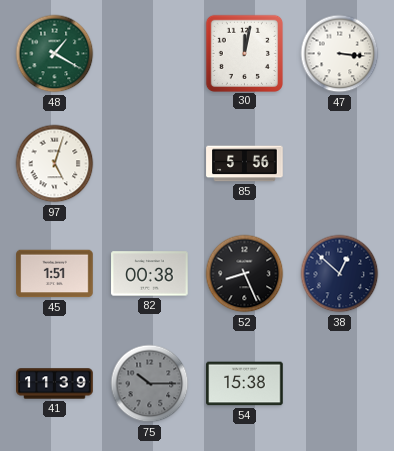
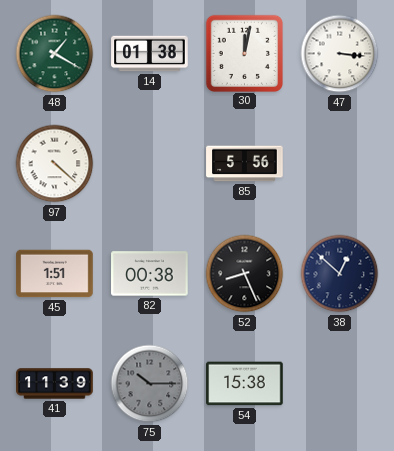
14: none -> 01:38
97: 5:03 -> 4:22
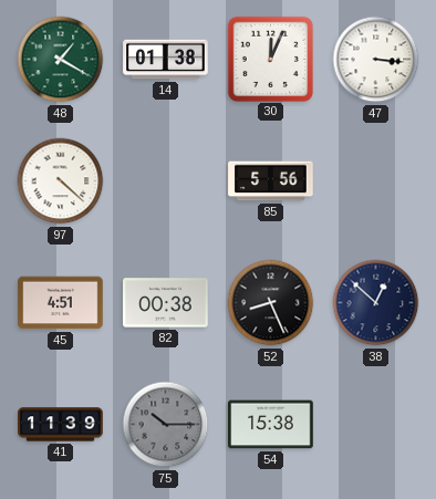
30: 12:02 -> 12:04
45: 1:51 -> 4:51
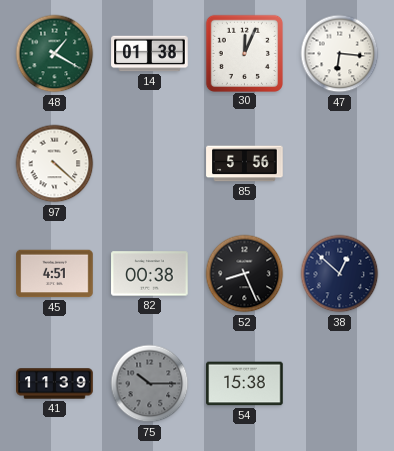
47: 3:16 -> 6:16
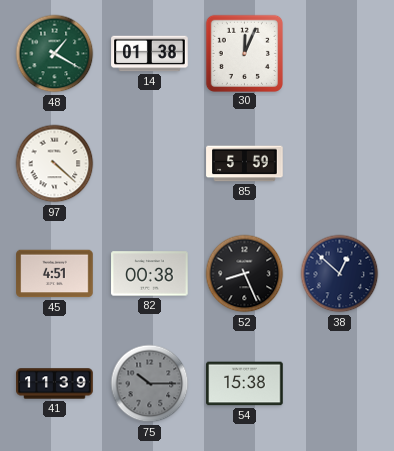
47: 6:16 -> none
85: 5:56 -> 5:59
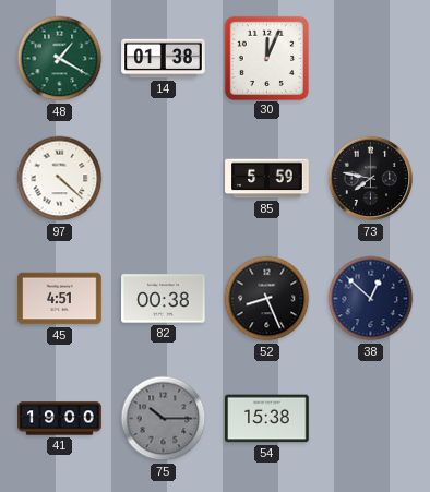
73: none -> 7:47
41: 11:39 -> 19:00
